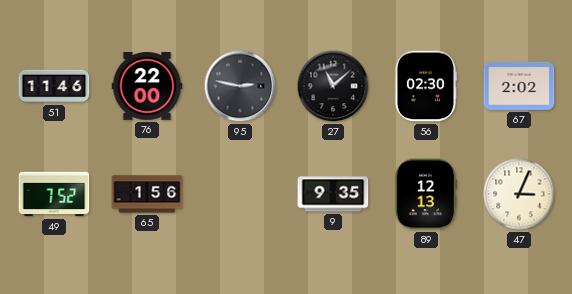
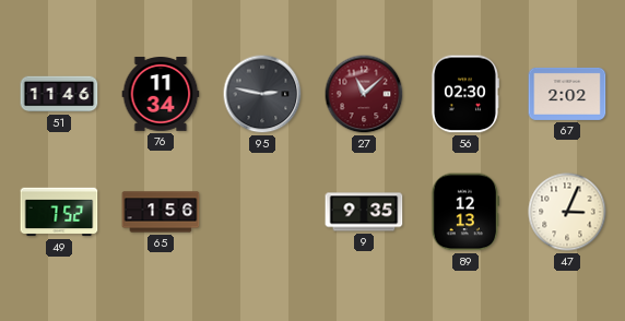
76: 22:00 -> 11:34
27 dial: black -> burgundy
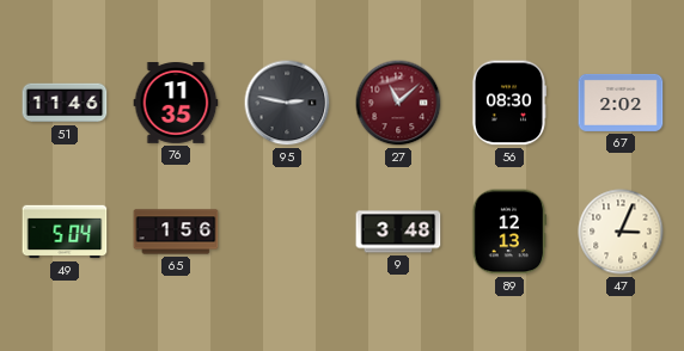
76: 11:34 -> 11:35
56: 02:30 -> 08:30
49: 7:52 -> 5:04
9: 9:35 -> 3:48
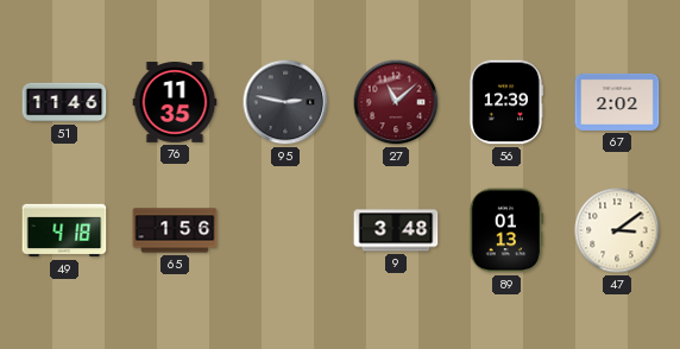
56: 08:30 -> 12:39
49: 5:04 -> 4:18
89: 12:13 -> 01:13
47: 3:04 -> 3:09
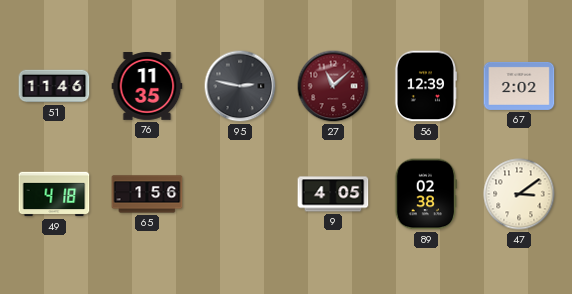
9: 3:48 -> 4:05
89: 01:13 -> 02:38
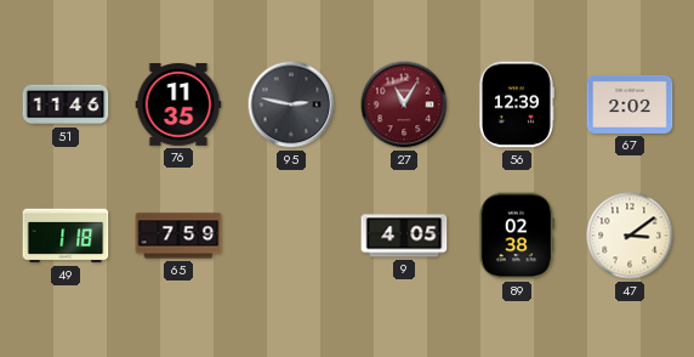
27: 11:08 -> 11:05
49: 4:18 -> 1:18
65: 1:56 -> 7:59
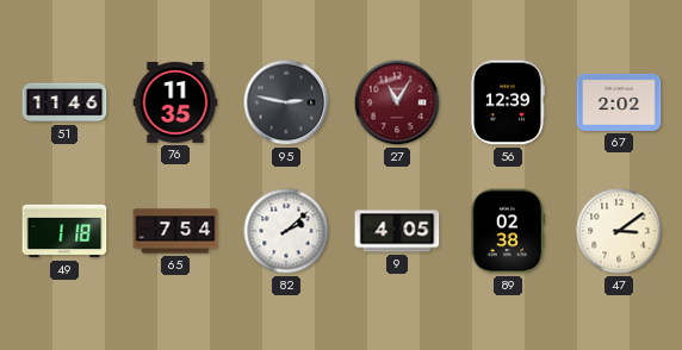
65: 7:59 -> 7:54
82: none -> 2:08
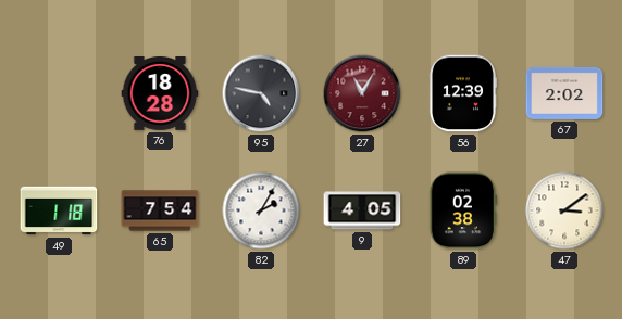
51: 11:46 -> none
76: 11:35 -> 18:28
95: 2:47 -> 4:47
82: 2:08 -> 2:05
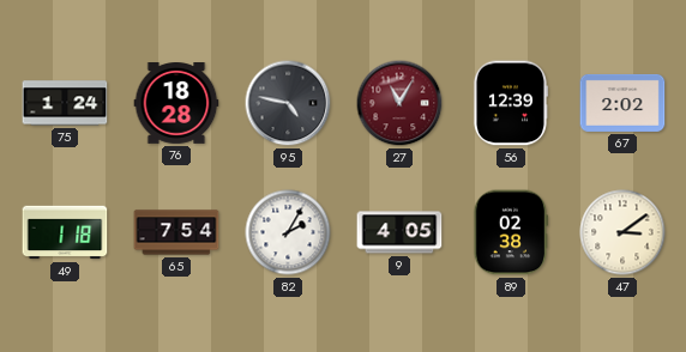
75: none -> 1:24
